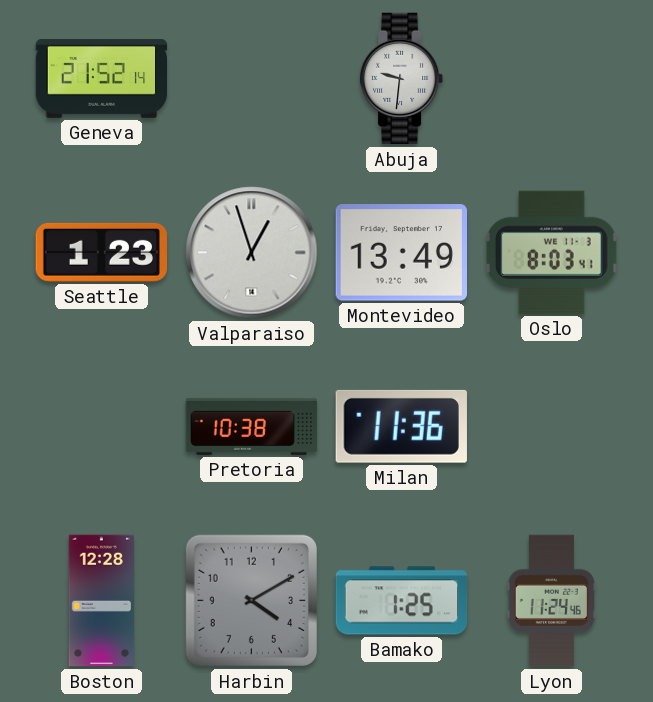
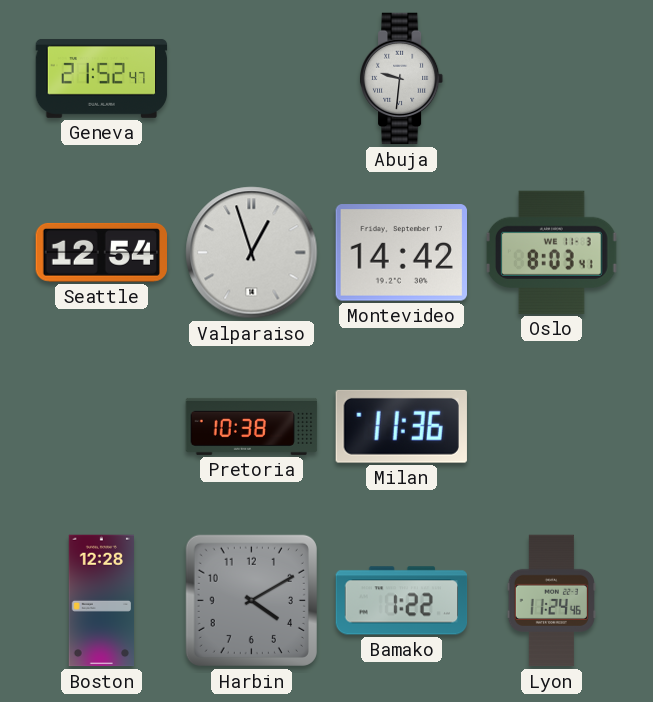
Geneva: 21:52:14 -> 21:52:47
Seattle: 1:23 -> 12:54
Montevideo: 13:49 -> 14:42
Bamako: 1:25 -> 1:22
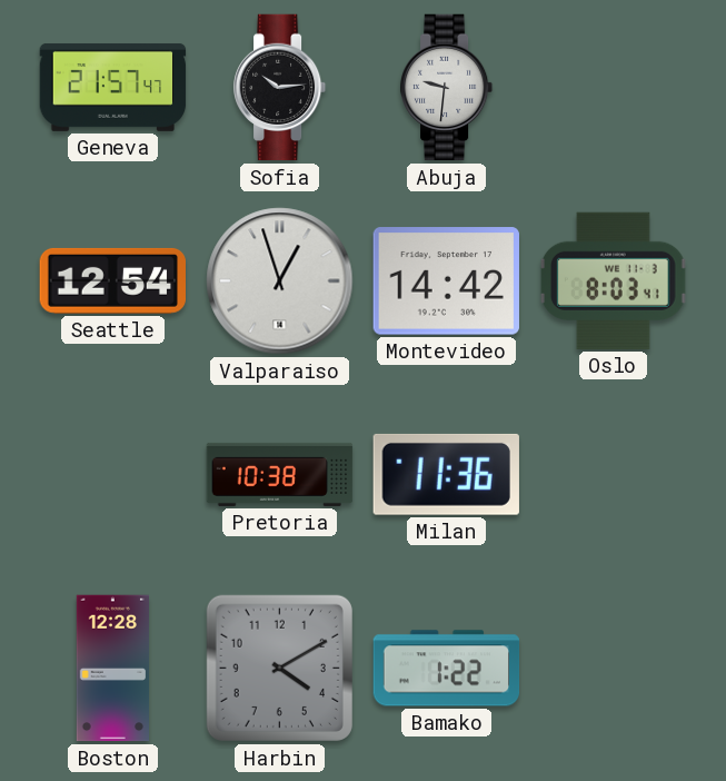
Geneva: 21:52 -> 21:57
Sofia: none -> 10:14
Lyon: 11:24 -> none
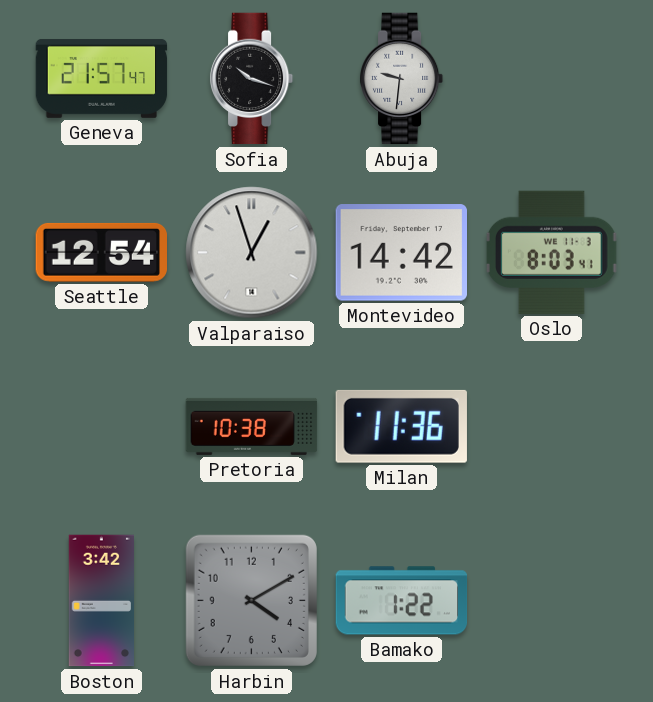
Sofia: 10:14 -> 10:18
Boston: 12:28 -> 3:42
